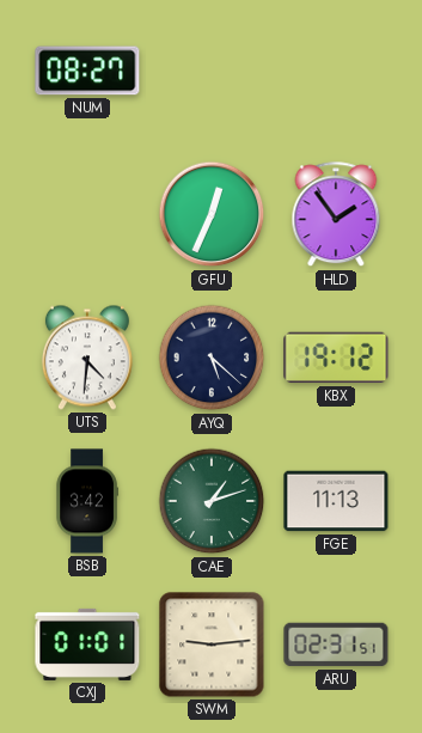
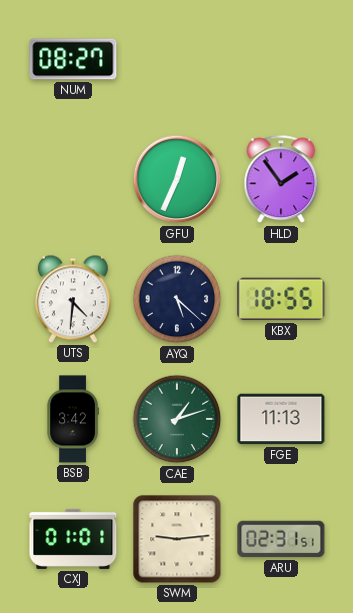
KBX: 19:12 -> 18:55
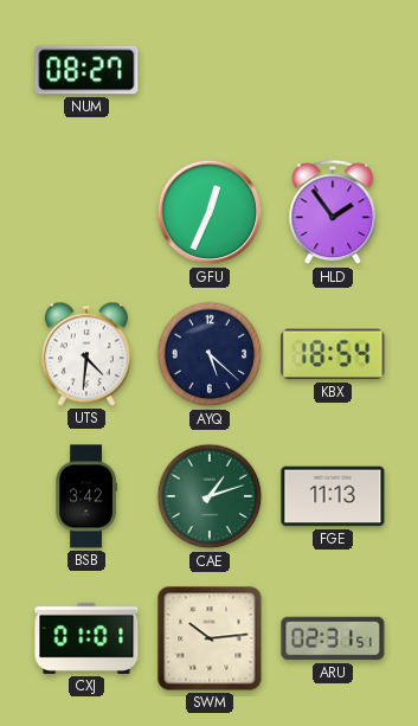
KBX: 18:55 -> 18:54
SWM: 9:14 -> 10:14
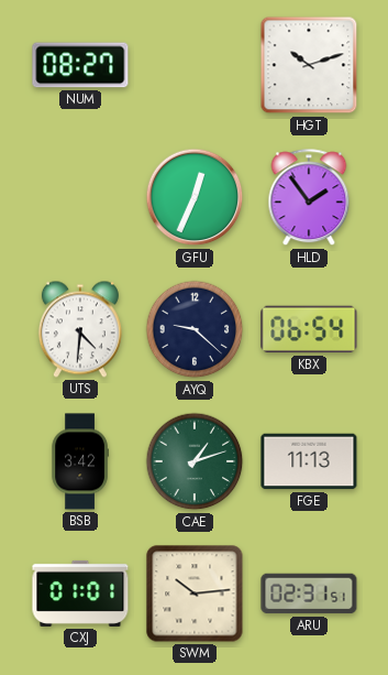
HGT: none -> 10:12
AYQ: 5:22 -> 9:22
KBX: 18:54 -> 06:54
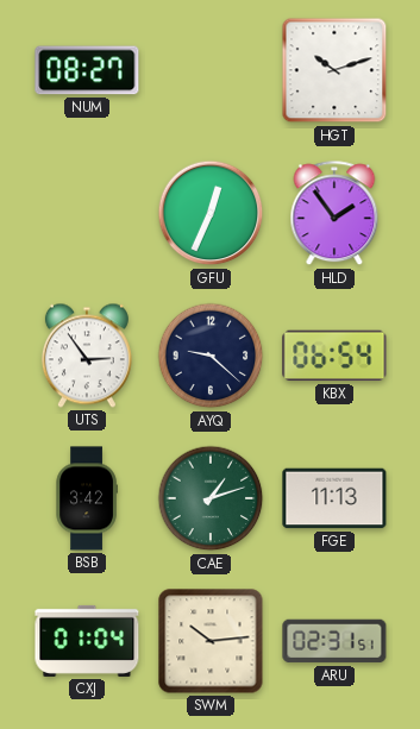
UTS: 4:31 -> 2:54
CXJ: 01:01 -> 01:04
